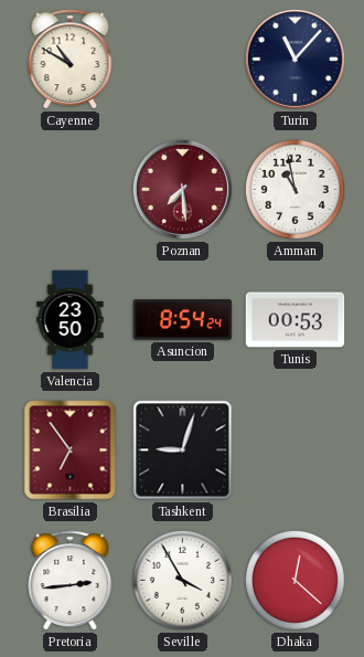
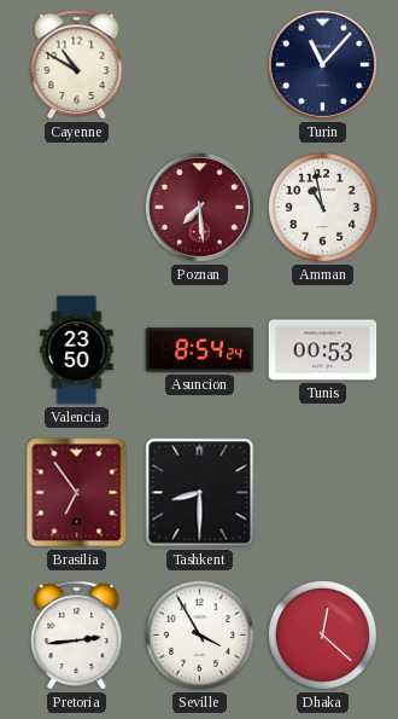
Tashkent: 9:03 -> 8:30
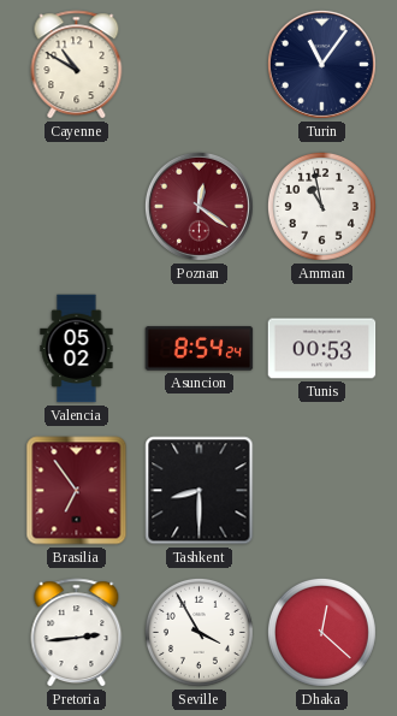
Turin: 11:07 -> 11:06
Poznan: 7:29 -> 12:21
Valencia: 23:50 -> 05:02
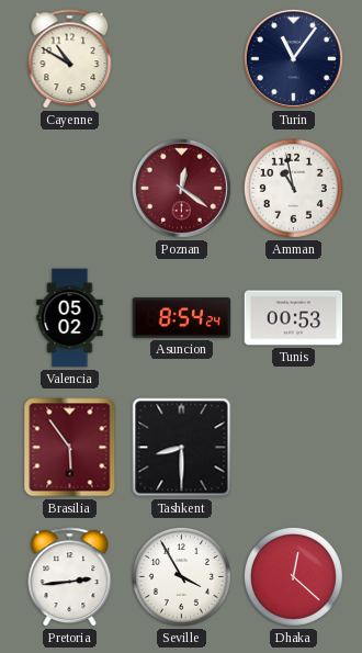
Brasilia: 6:54 -> 5:54
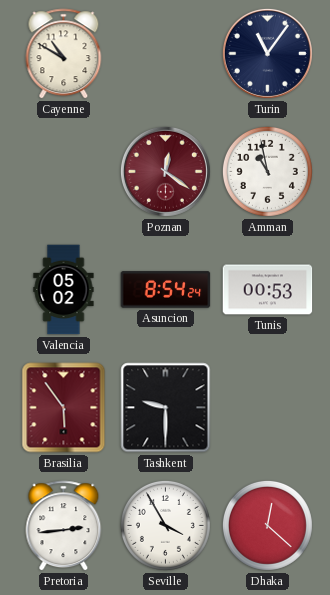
Tashkent: 8:30 -> 9:30
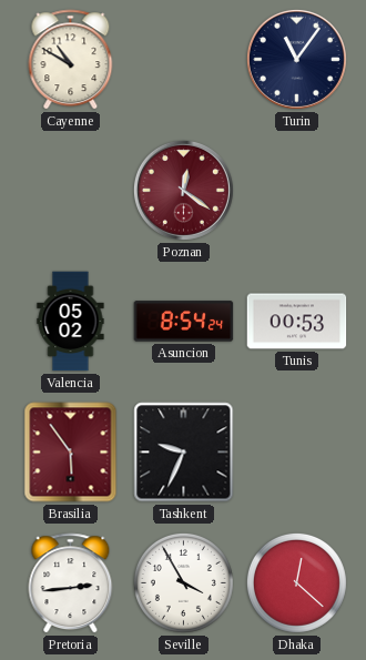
Amman: 10:58 -> none
Tashkent: 9:30 -> 9:34
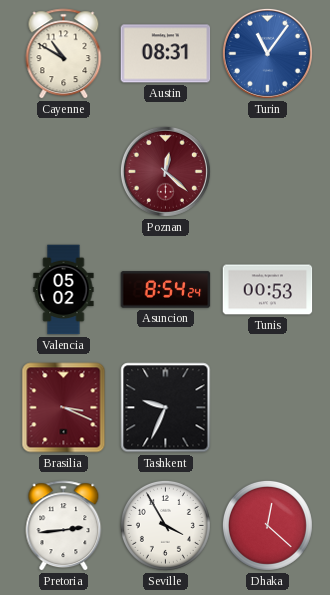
Austin: none -> 08:31
Turin dial: navy -> blue
Poznan: 12:21 -> 12:22
Brasilia: 5:54 -> 3:19
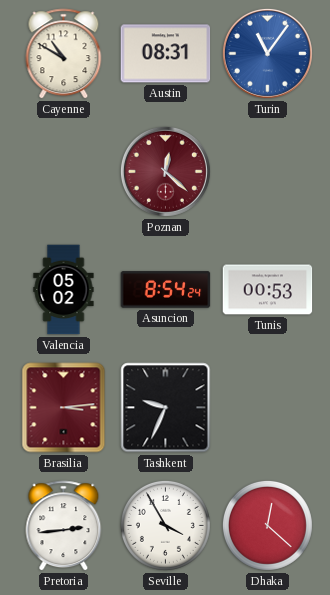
Brasilia: 3:19 -> 3:14
